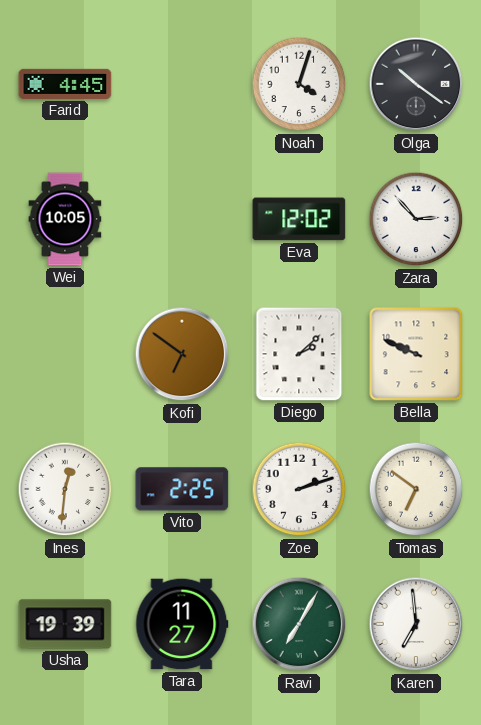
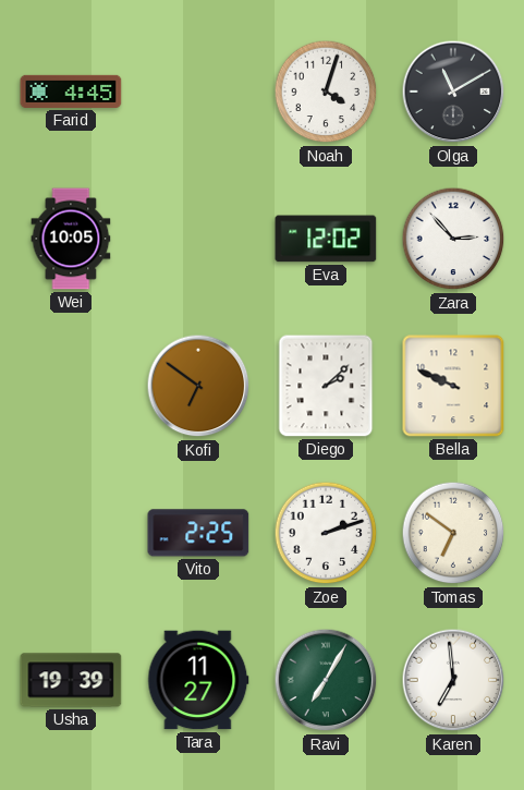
Olga: 10:21 -> 11:10
Ines: 12:31 -> none
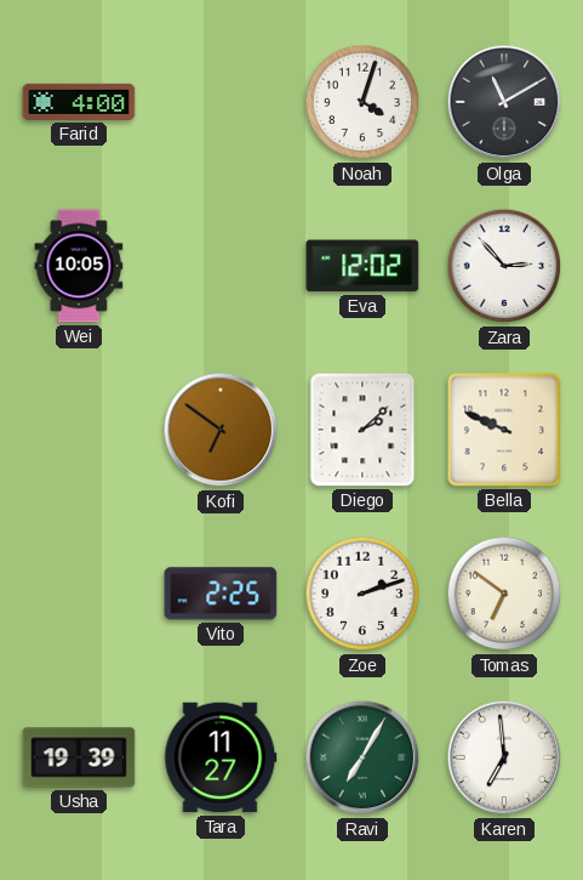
Farid: 4:45 -> 4:00
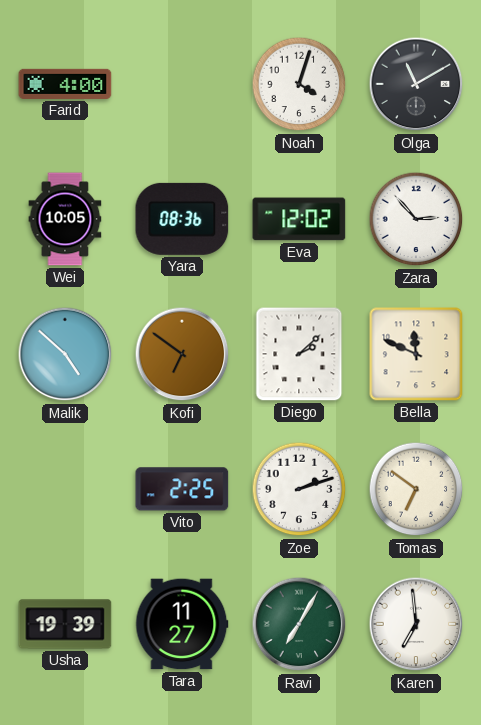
Yara: none -> 08:36
Malik: none -> 4:52
Bella: 9:49 -> 11:49
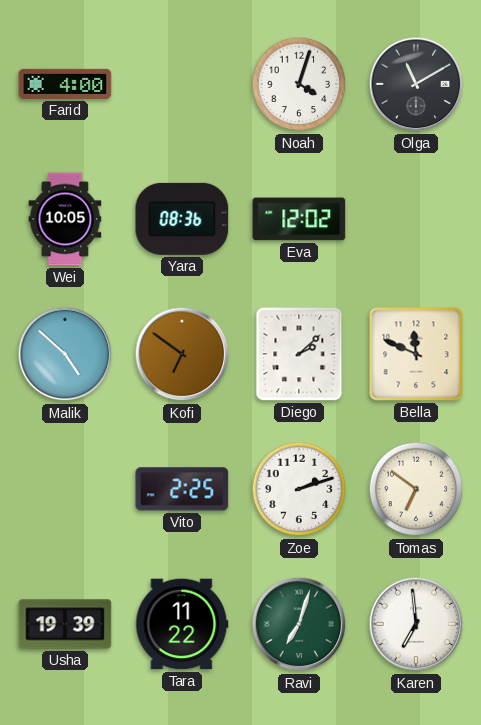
Zara: 2:53 -> none
Tara: 11:27 -> 11:22
Ravi: 7:05 -> 7:03
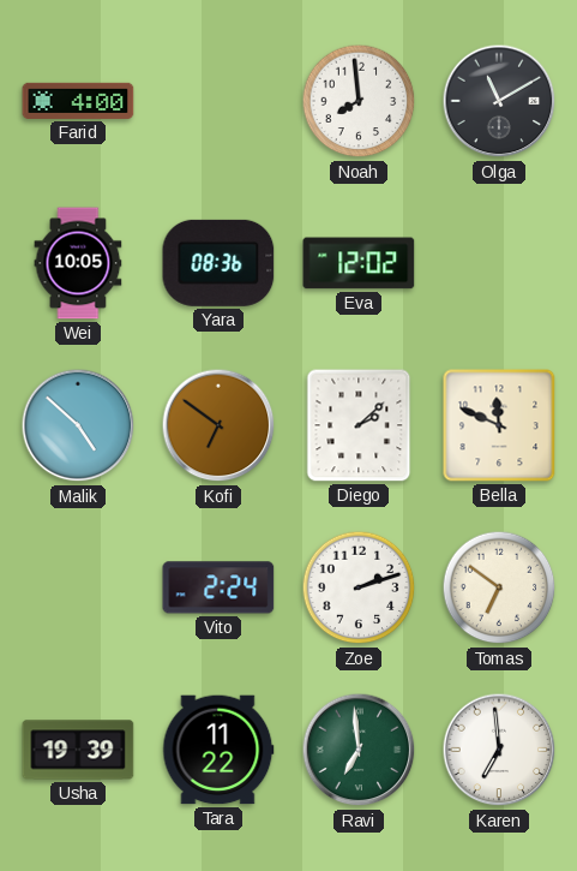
Noah: 4:03 -> 7:59
Vito: 2:25 -> 2:24
Ravi: 7:03 -> 6:59
